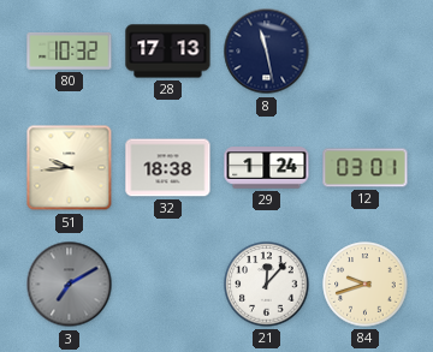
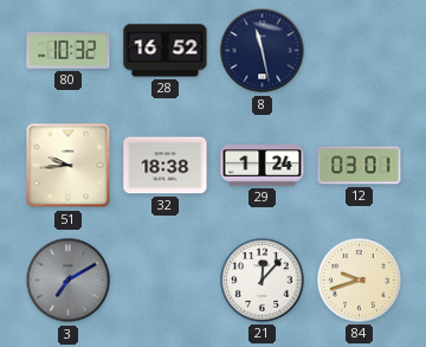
28: 17:13 -> 16:52
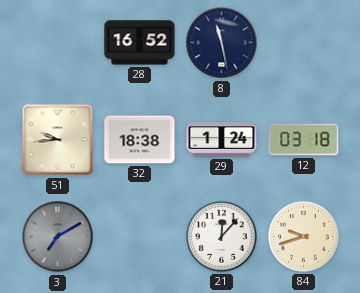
80: 10:32 -> none
12: 03:01 -> 03:18
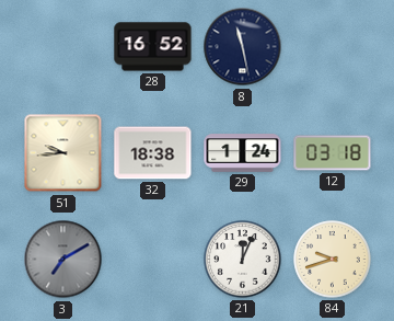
21: 12:07 -> 12:04
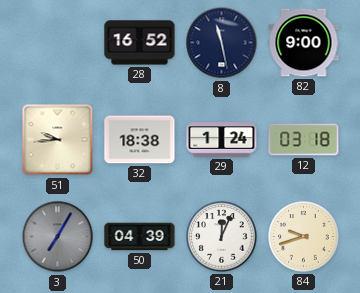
82: none -> 9:00
3: 7:10 -> 7:05
50: none -> 04:39
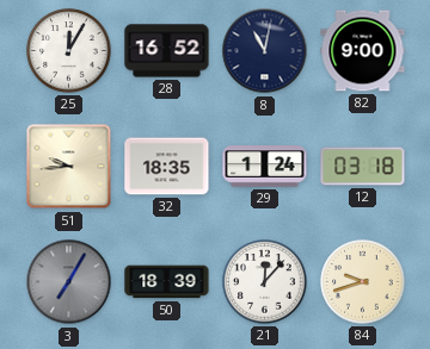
25: none -> 12:05
8: 11:28 -> 11:02
32: 18:38 -> 18:35
50: 04:39 -> 18:39
21: 12:04 -> 12:07
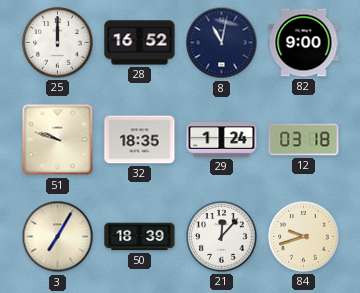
25: 12:05 -> 12:00
51: 9:44 -> 9:48
3 dial: grey -> cream
